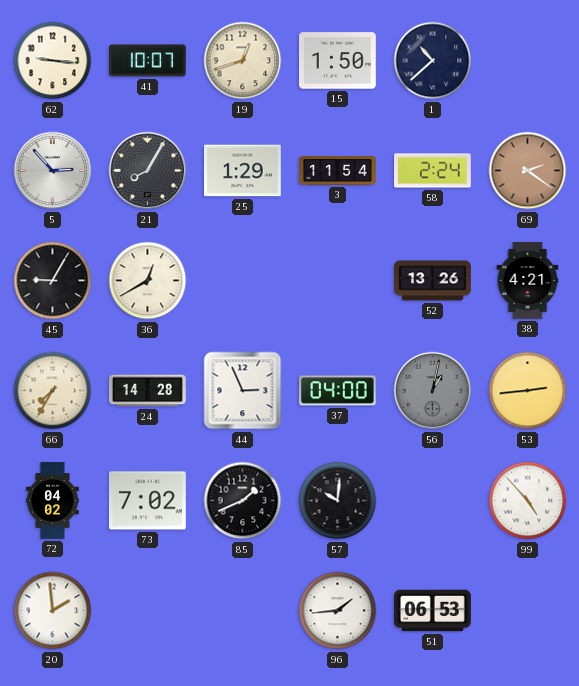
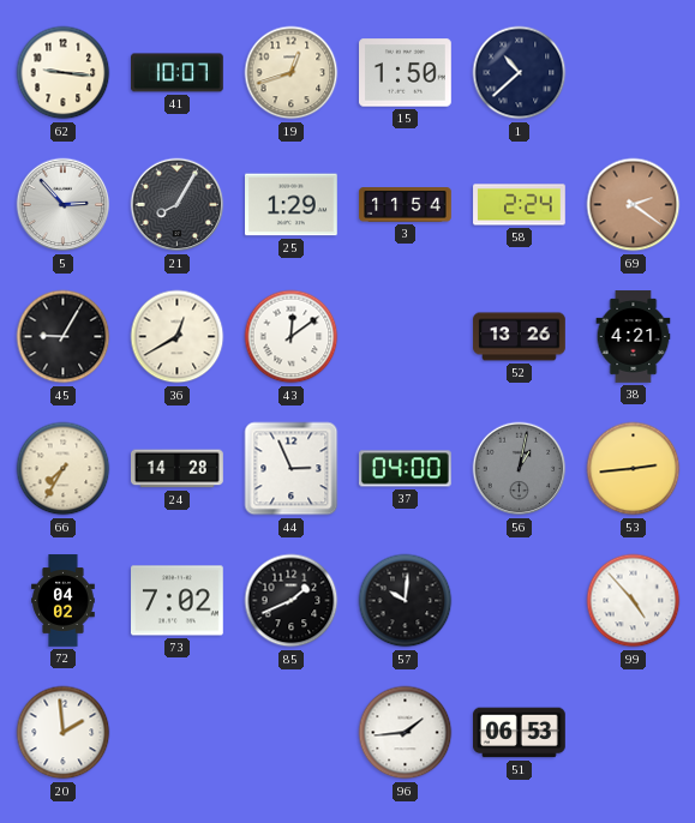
43: none -> 12:09
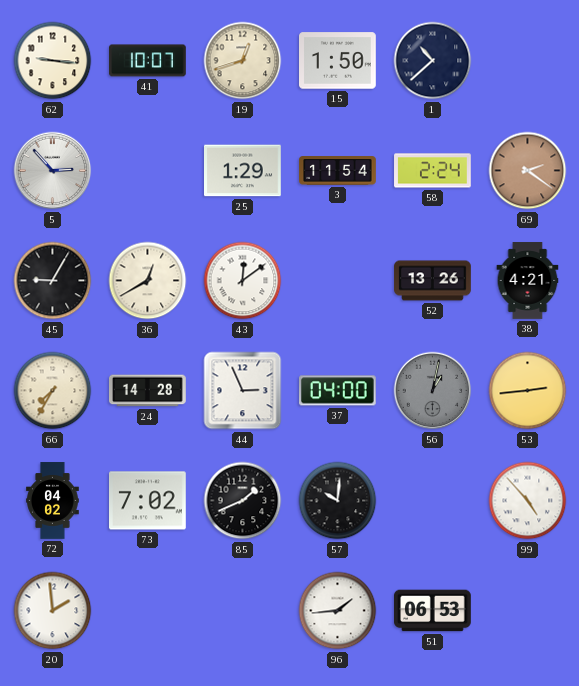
21: 8:05 -> none
